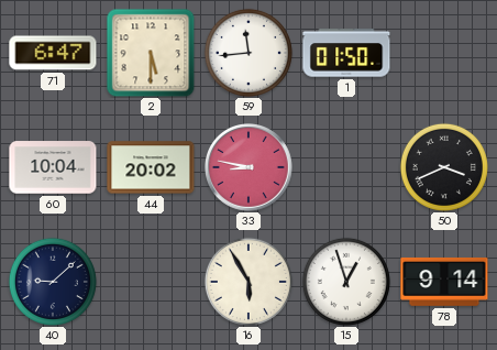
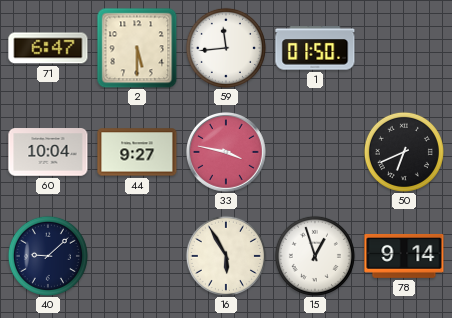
44: 20:02 -> 9:27
33: 8:47 -> 3:47
50: 3:41 -> 6:41
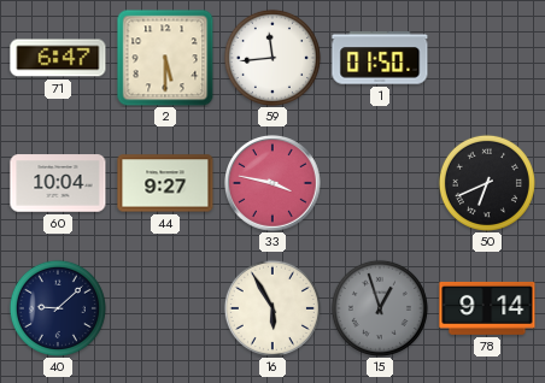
15 dial: white -> grey
